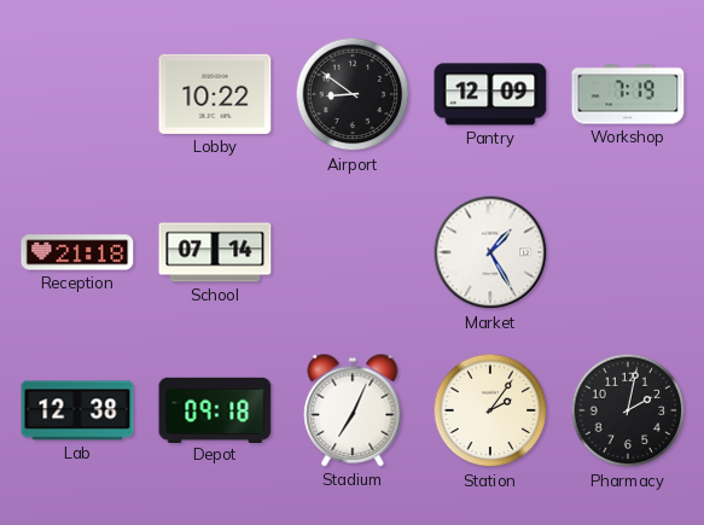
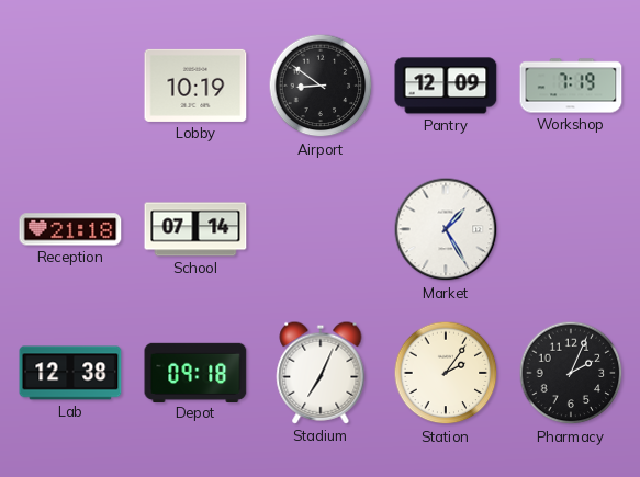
Lobby: 10:22 -> 10:19
Pharmacy: 2:02 -> 2:04
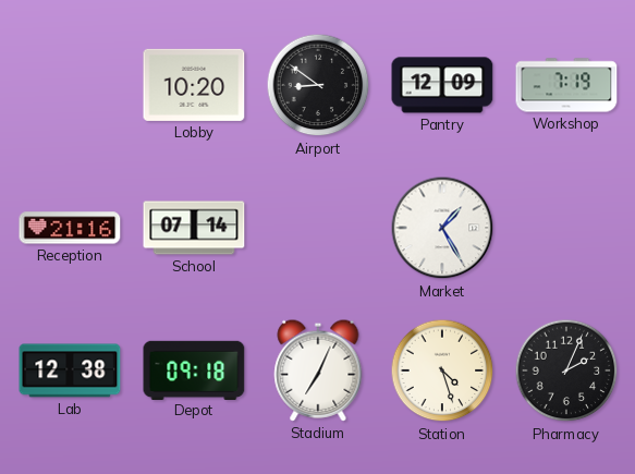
Lobby: 10:19 -> 10:20
Reception: 21:18 -> 21:16
Station: 2:06 -> 4:27
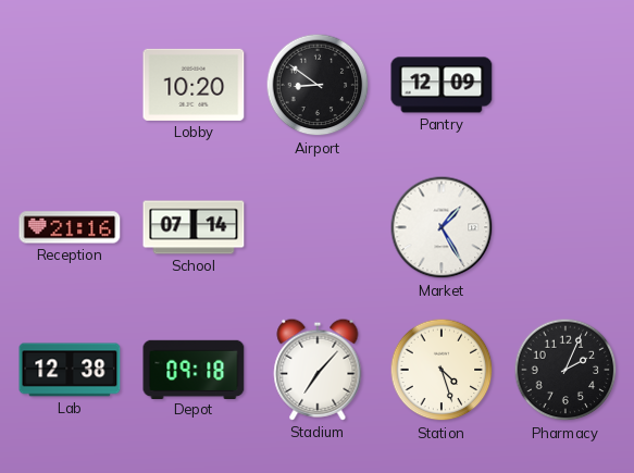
Workshop: 7:19 -> none
Stadium: 7:04 -> 7:07
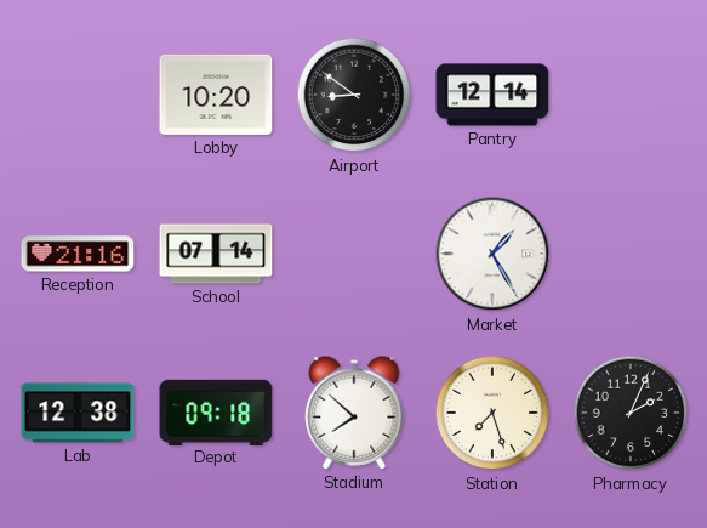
Pantry: 12:09 -> 12:14
Stadium: 7:07 -> 7:52
Station: 4:27 -> 7:27
